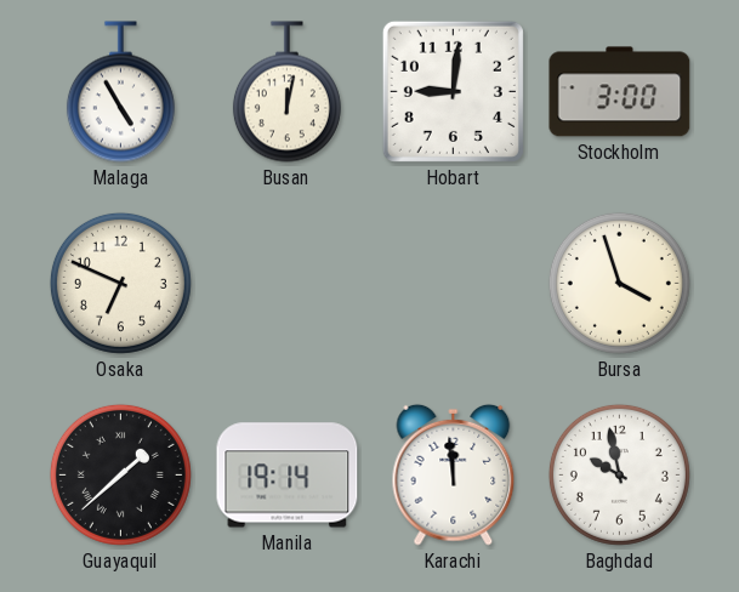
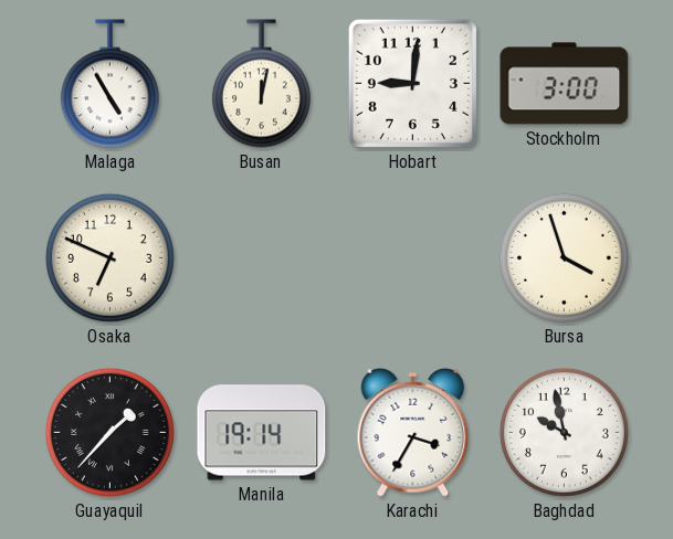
Guayaquil: 1:38 -> 1:37
Karachi: 11:59 -> 3:35
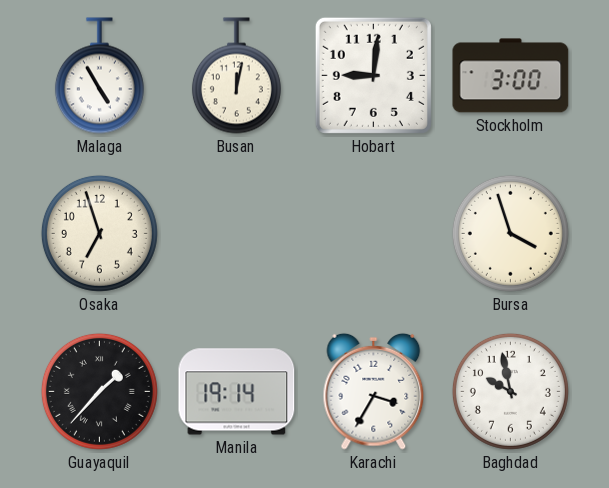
Osaka: 6:49 -> 6:57
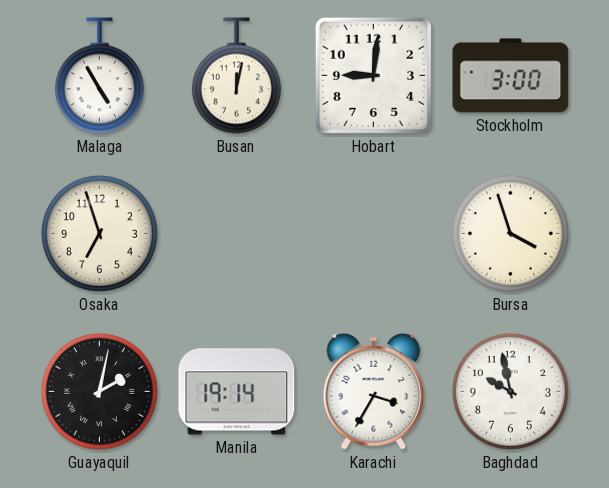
Guayaquil: 1:37 -> 2:02
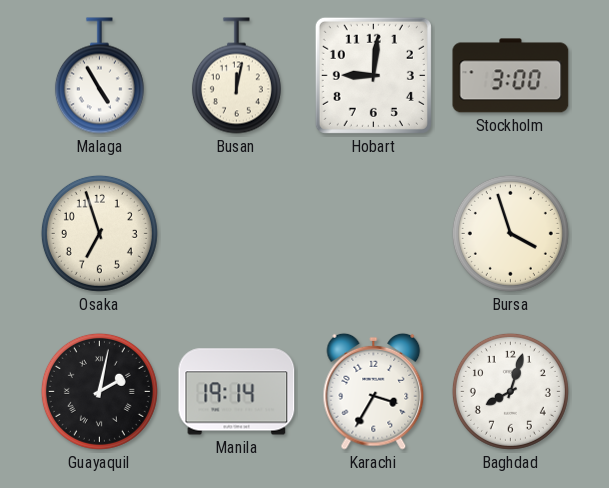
Baghdad: 9:58 -> 8:03
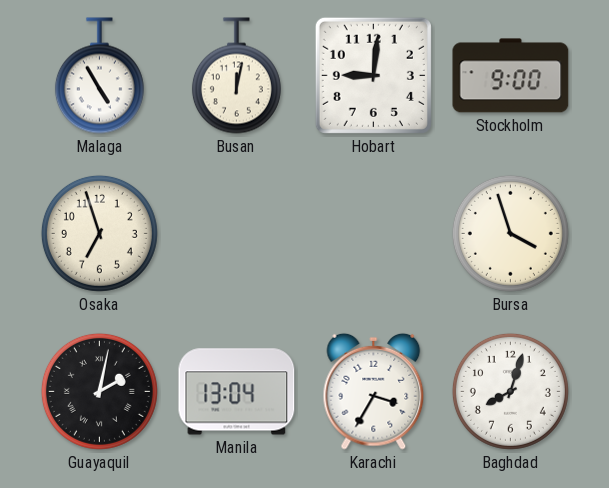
Stockholm: 3:00 -> 9:00
Manila: 19:14 -> 13:04
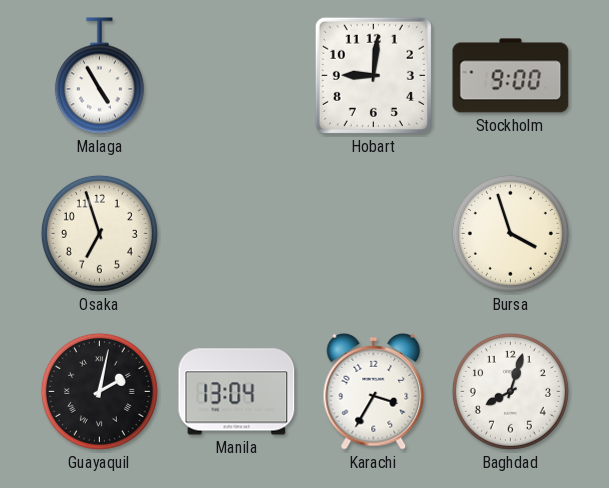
Busan: 12:02 -> none
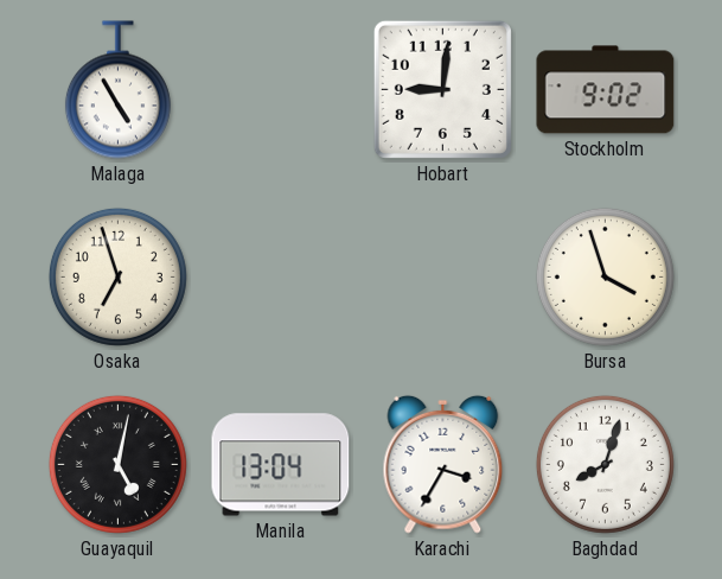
Stockholm: 9:00 -> 9:02
Guayaquil: 2:02 -> 5:02
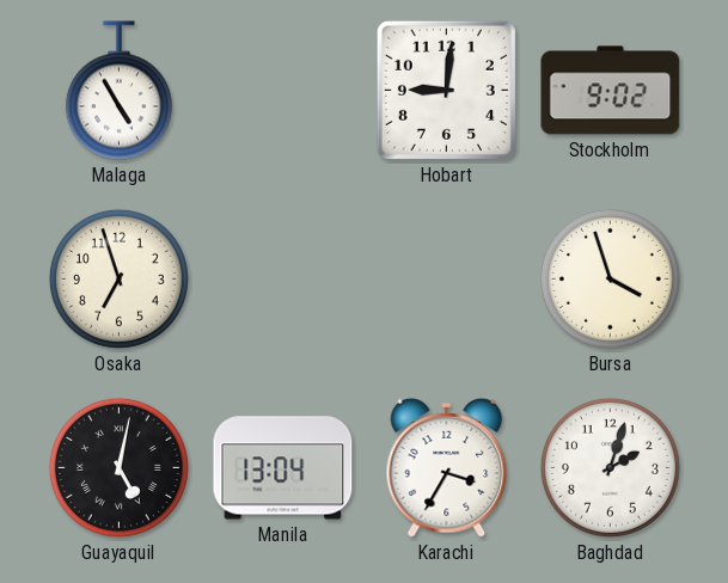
Baghdad: 8:03 -> 2:03
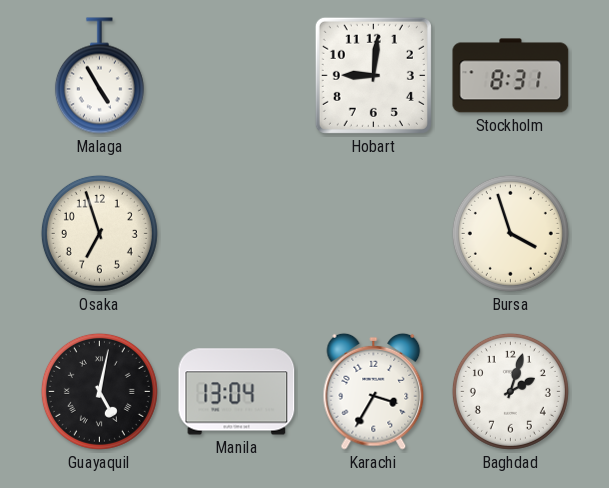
Stockholm: 9:02 -> 8:31
